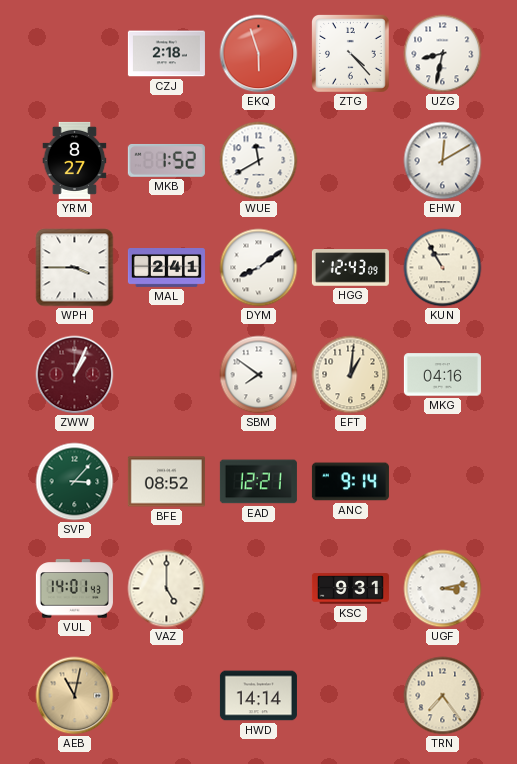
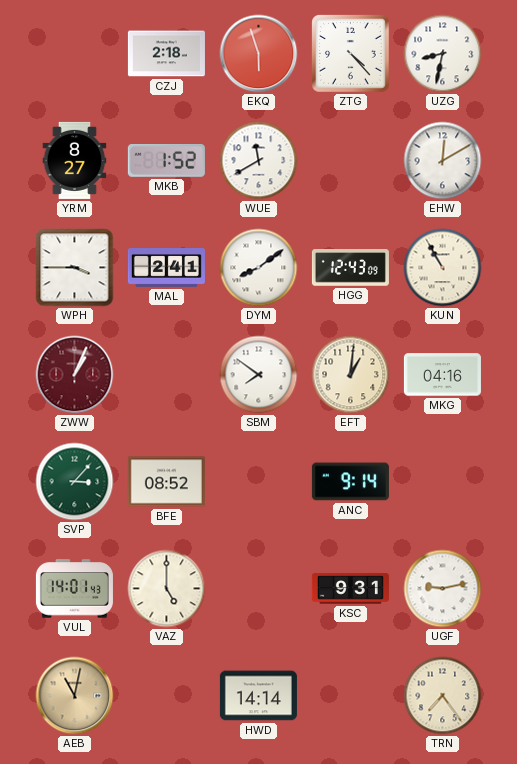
EAD: 12:21 -> none
UGF: 3:13 -> 9:13
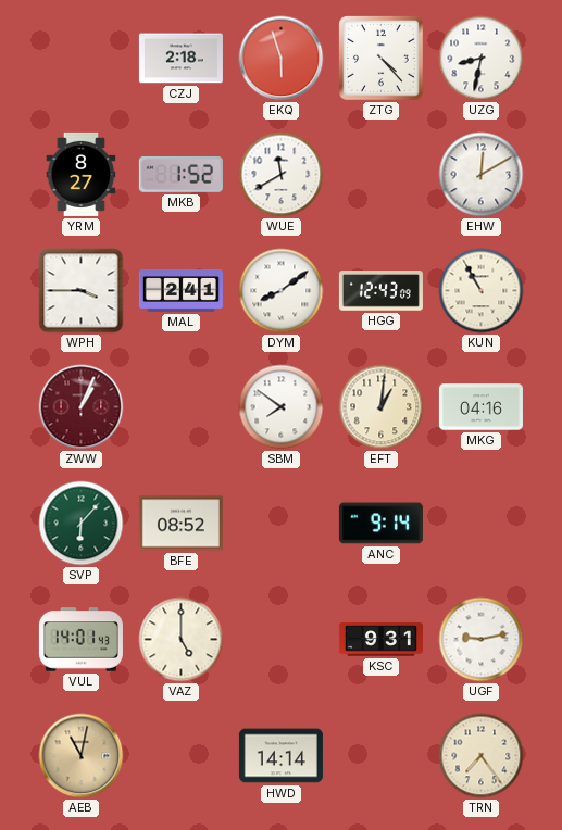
SVP: 3:07 -> 6:07
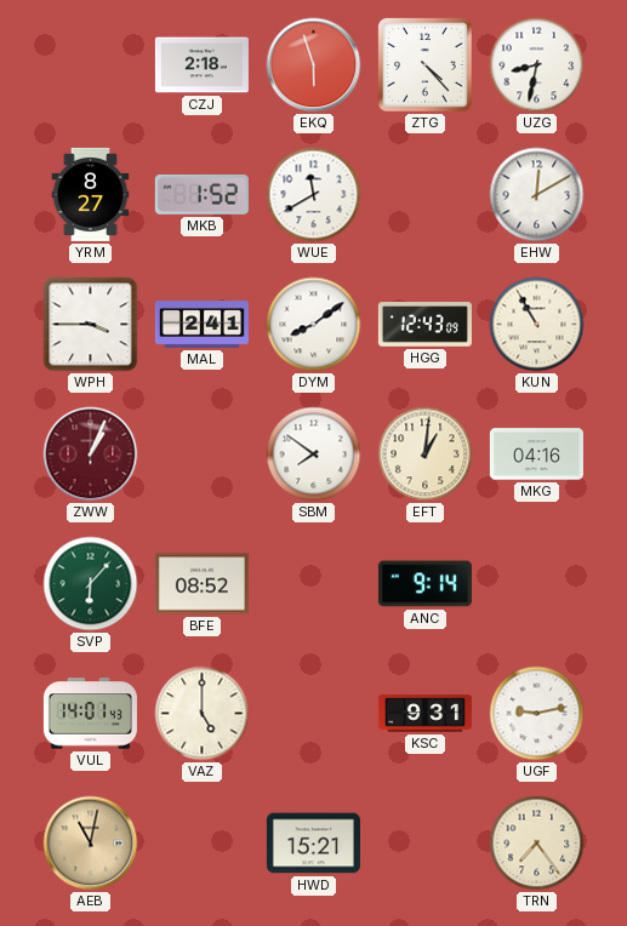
HWD: 14:14 -> 15:21
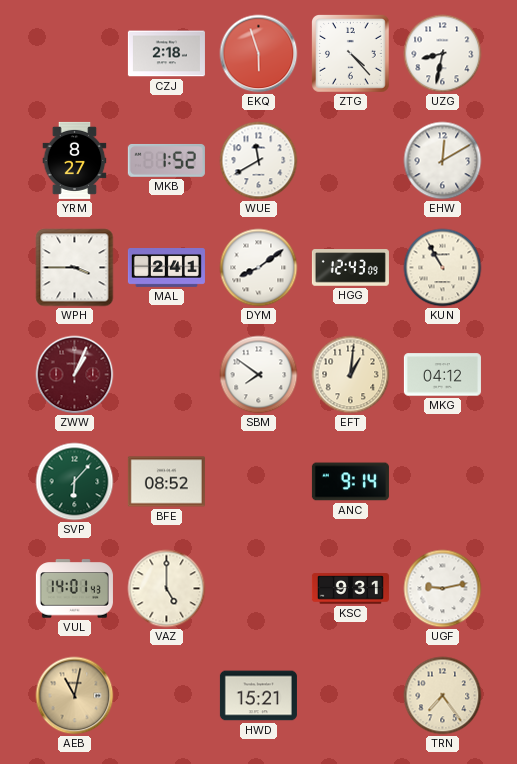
MKG: 04:16 -> 04:12
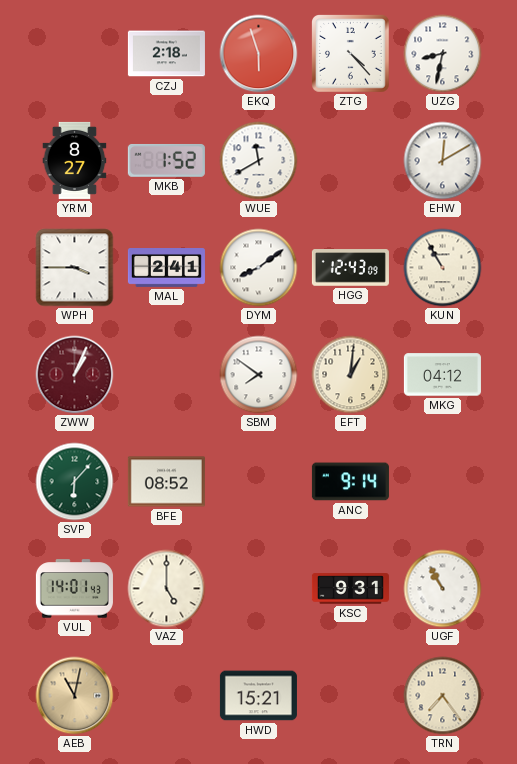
UGF: 9:13 -> 10:55
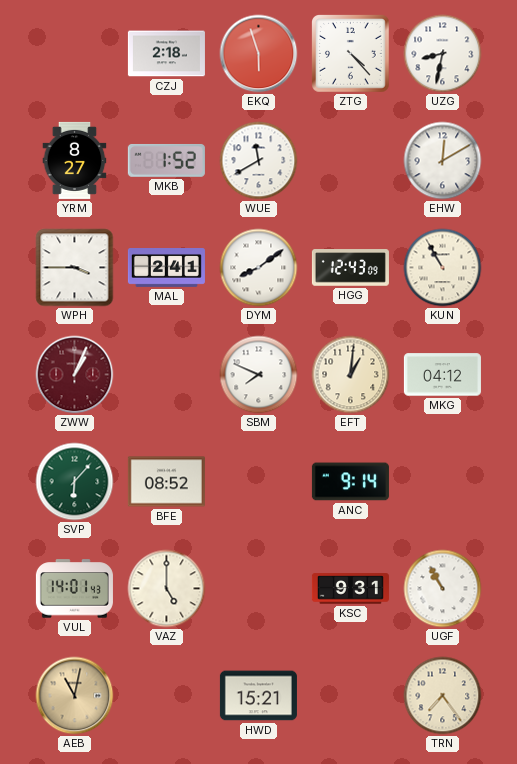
SBM: 7:51 -> 7:49
